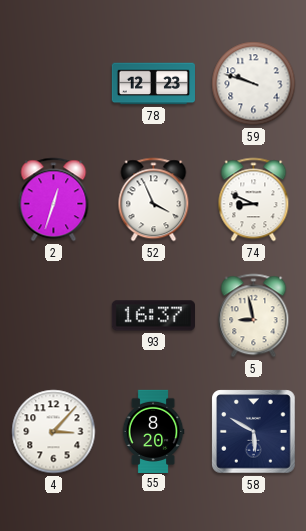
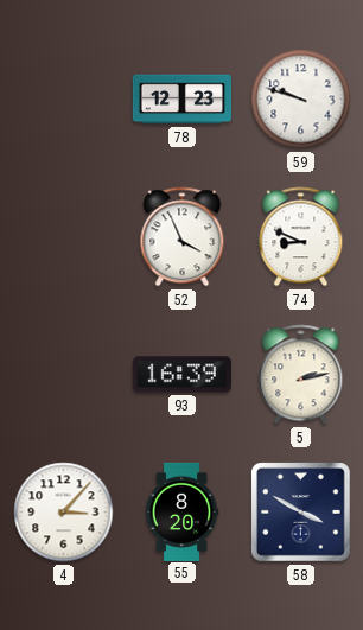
2: 12:33 -> none
93: 16:37 -> 16:39
5: 8:58 -> 2:13
58: 5:50 -> 3:50
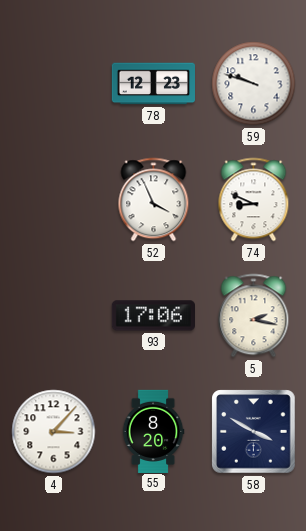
93: 16:39 -> 17:06
5: 2:13 -> 2:17
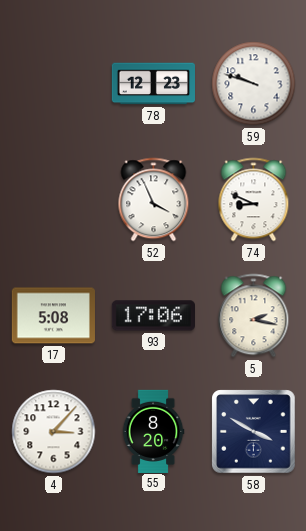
17: none -> 5:08
